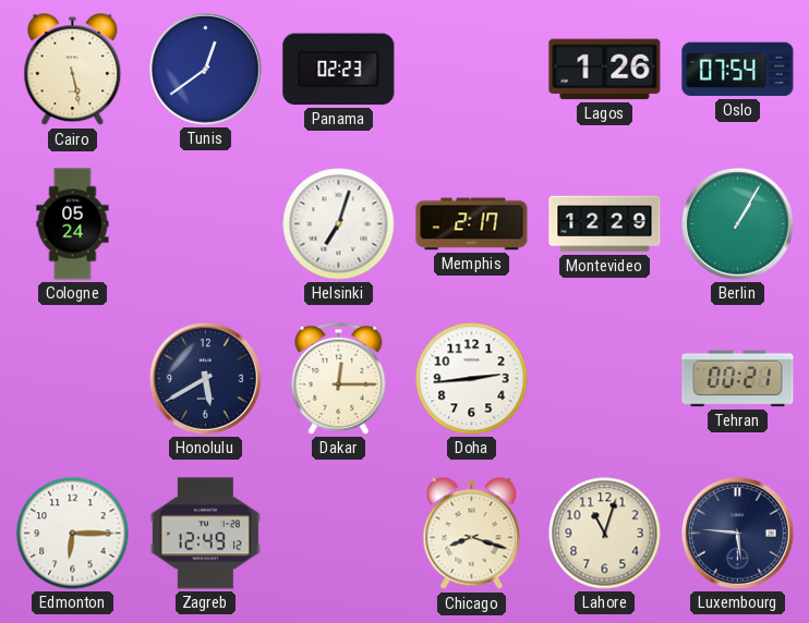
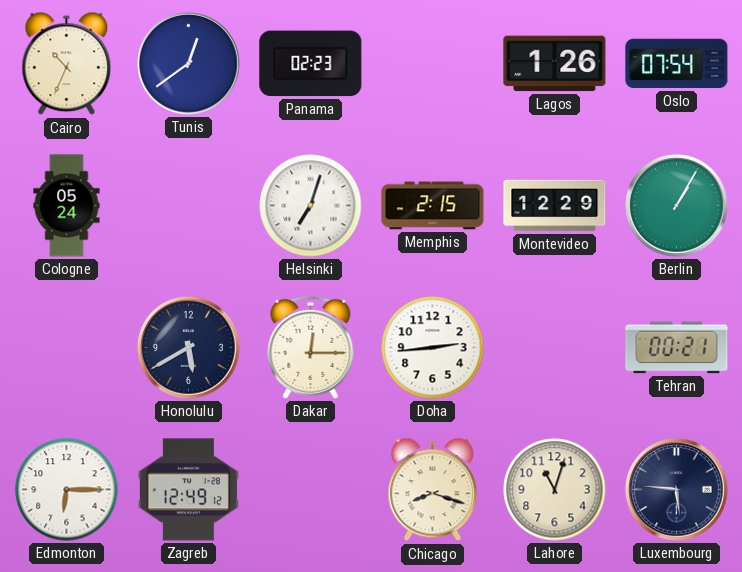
Cairo: 5:28 -> 10:34
Memphis: 2:17 -> 2:15
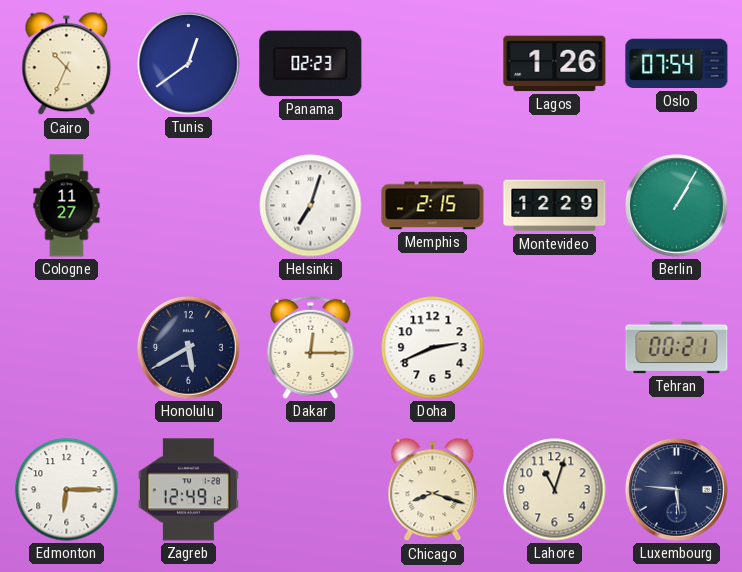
Cologne: 05:24 -> 11:27
Doha: 2:44 -> 2:41
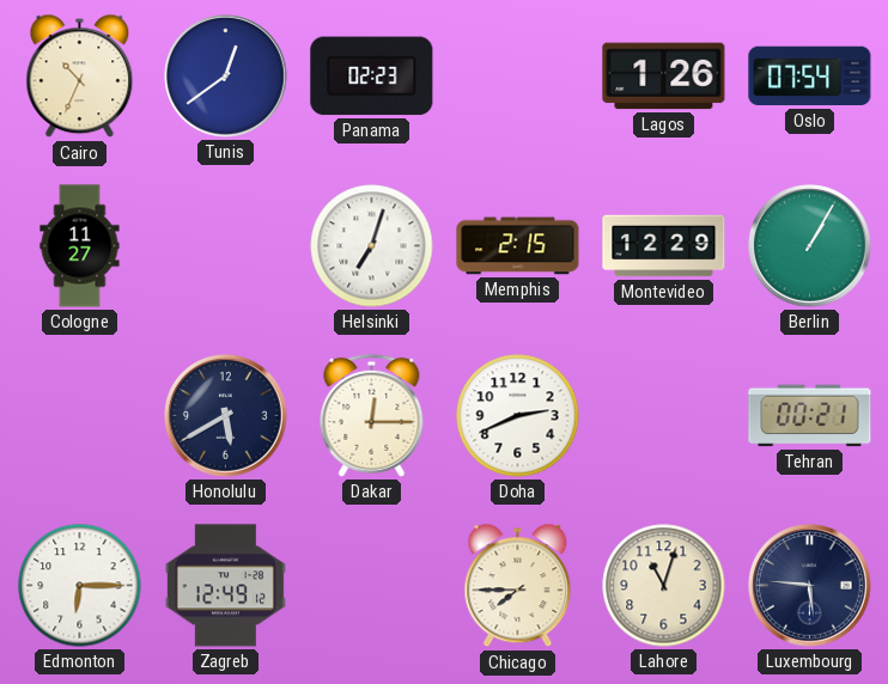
Chicago: 8:18 -> 7:45
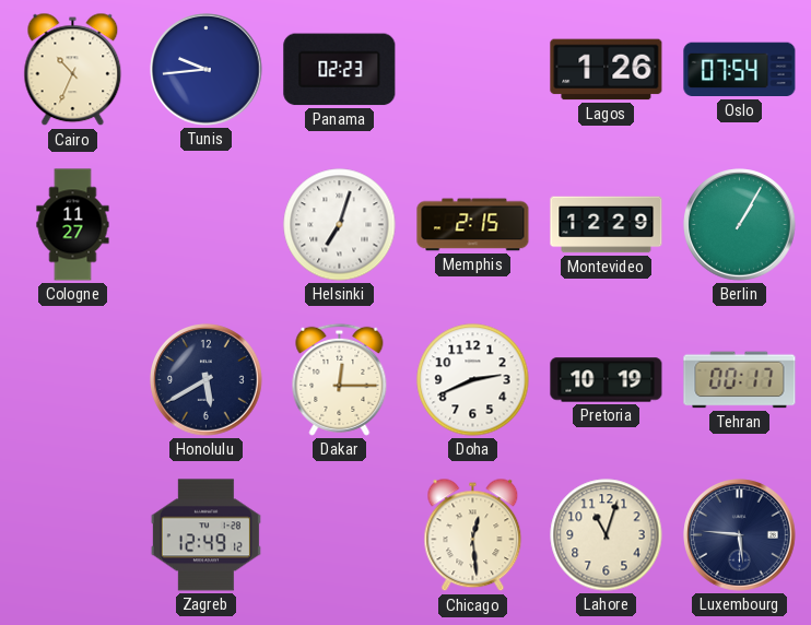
Tunis: 12:39 -> 9:44
Pretoria: none -> 10:19
Tehran: 00:21 -> 00:17
Edmonton: 6:15 -> none
Chicago: 7:45 -> 12:29
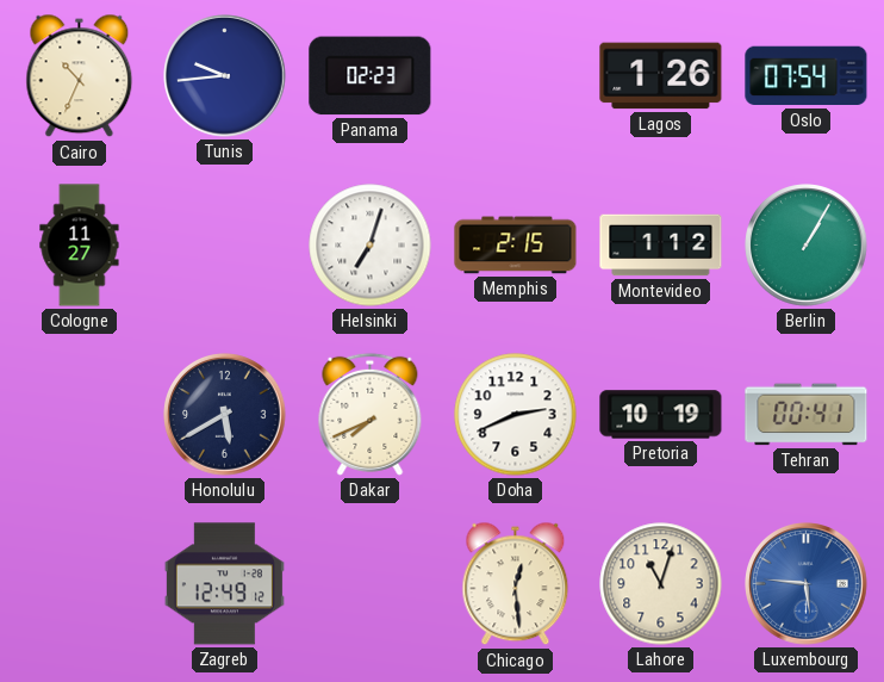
Montevideo: 12:29 -> 1:12
Dakar: 12:15 -> 7:41
Tehran: 00:17 -> 00:41
Luxembourg dial: navy -> blue
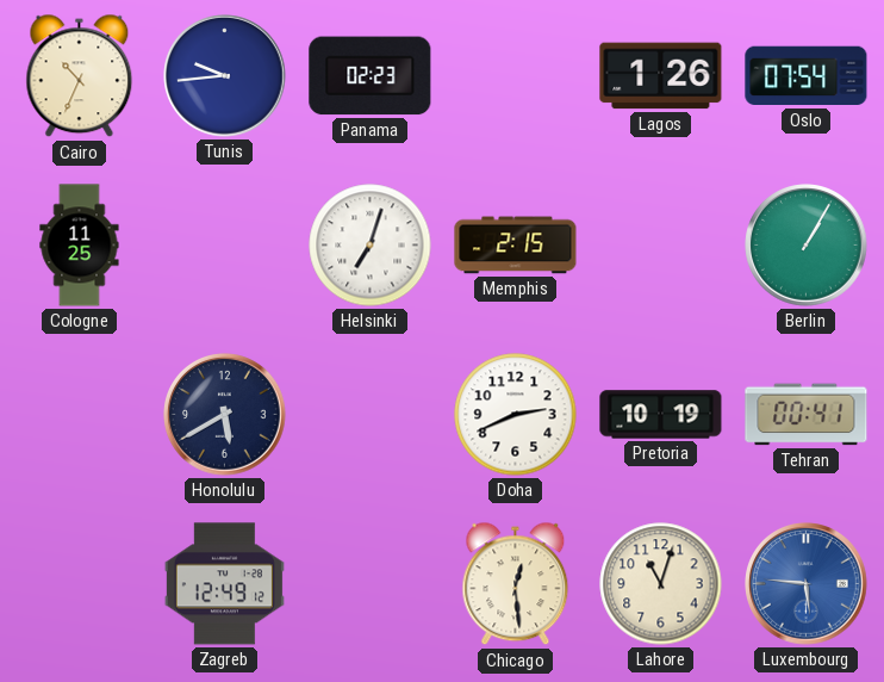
Cologne: 11:27 -> 11:25
Montevideo: 1:12 -> none
Dakar: 7:41 -> none
